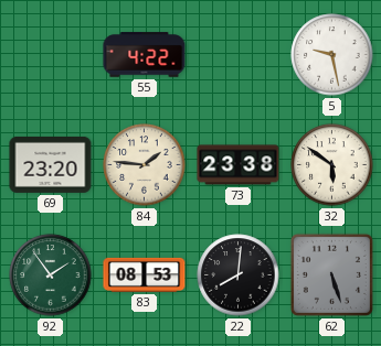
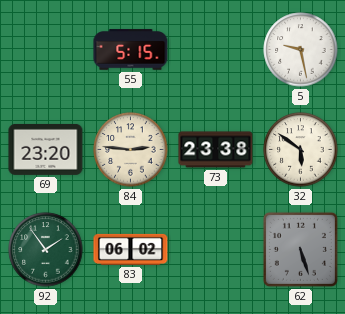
55: 4:22 -> 5:15
84: 1:46 -> 2:46
83: 08:53 -> 06:02
22: 8:01 -> none
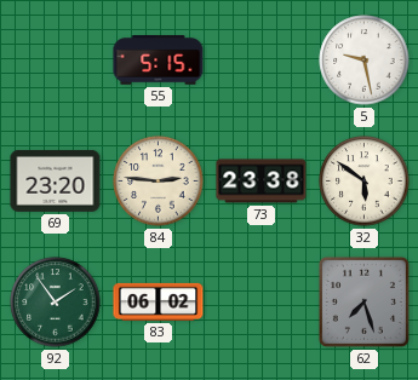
62: 5:27 -> 7:27
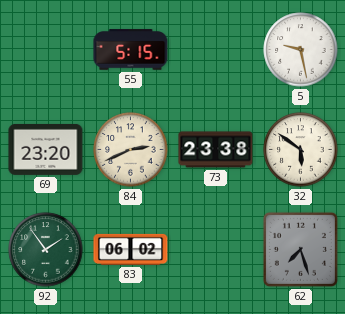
84: 2:46 -> 2:41
